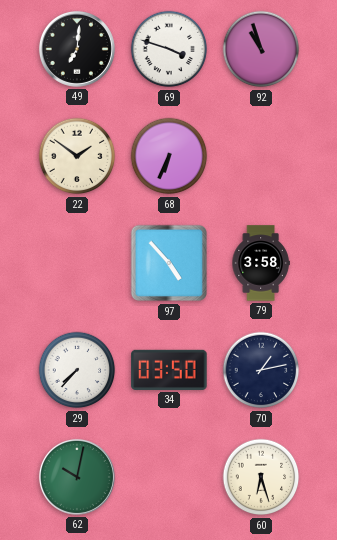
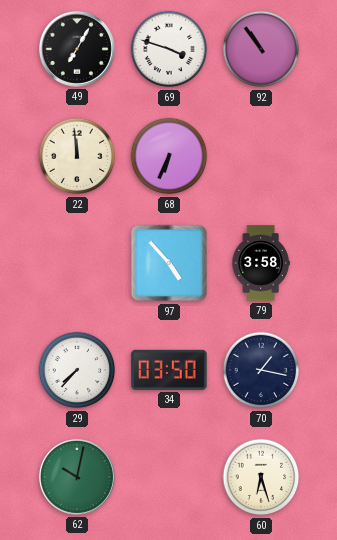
49: 7:01 -> 7:05
92: 10:57 -> 10:54
22: 1:51 -> 11:59
70: 1:13 -> 1:17
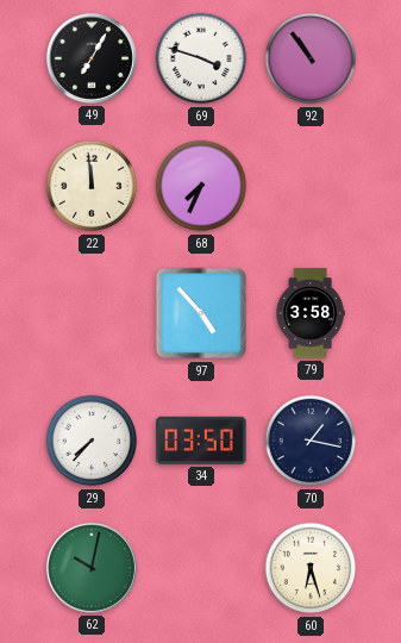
68: 6:34 -> 7:34
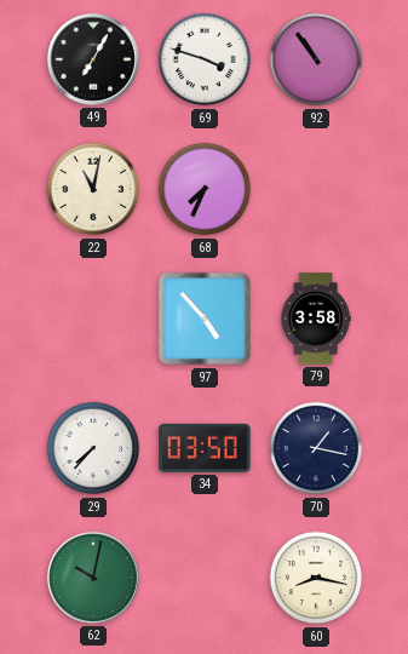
22: 11:59 -> 11:02
60: 6:27 -> 8:17
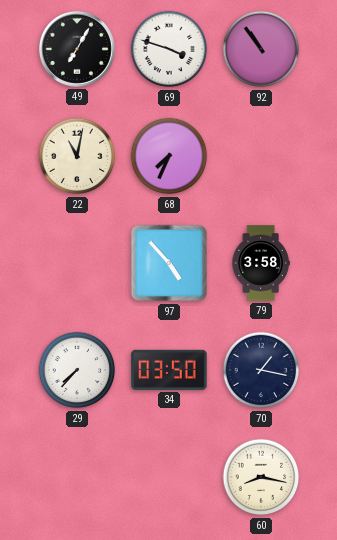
62: 10:02 -> none
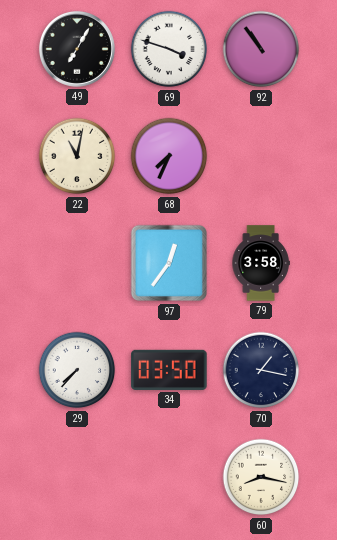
97: 4:53 -> 12:36
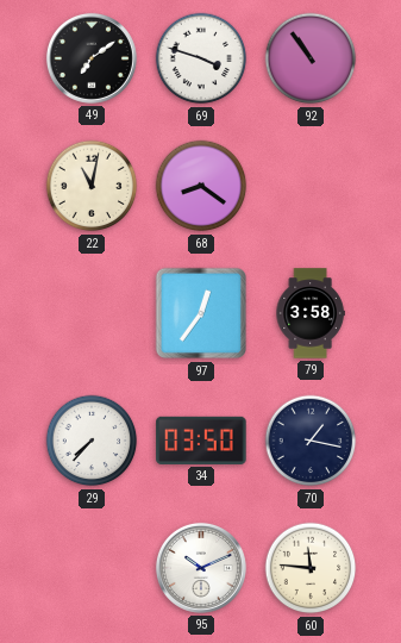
49: 7:05 -> 7:09
68: 7:34 -> 8:21
95: none -> 10:11
60: 8:17 -> 11:46
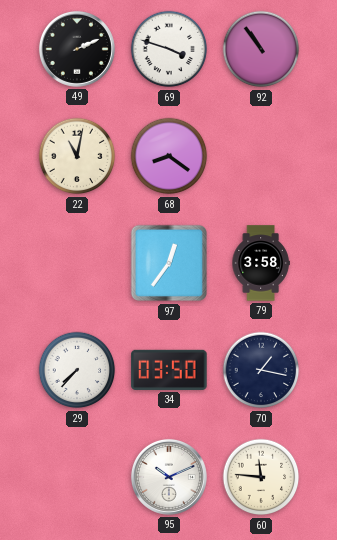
49: 7:09 -> 2:11
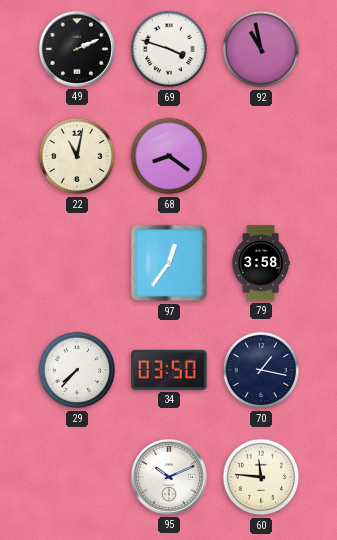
92: 10:54 -> 10:58
